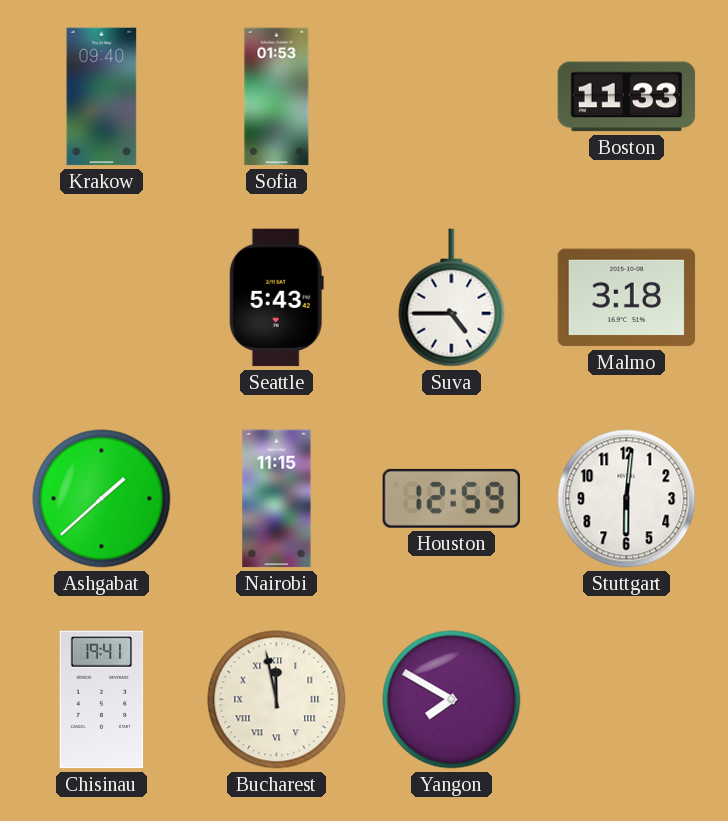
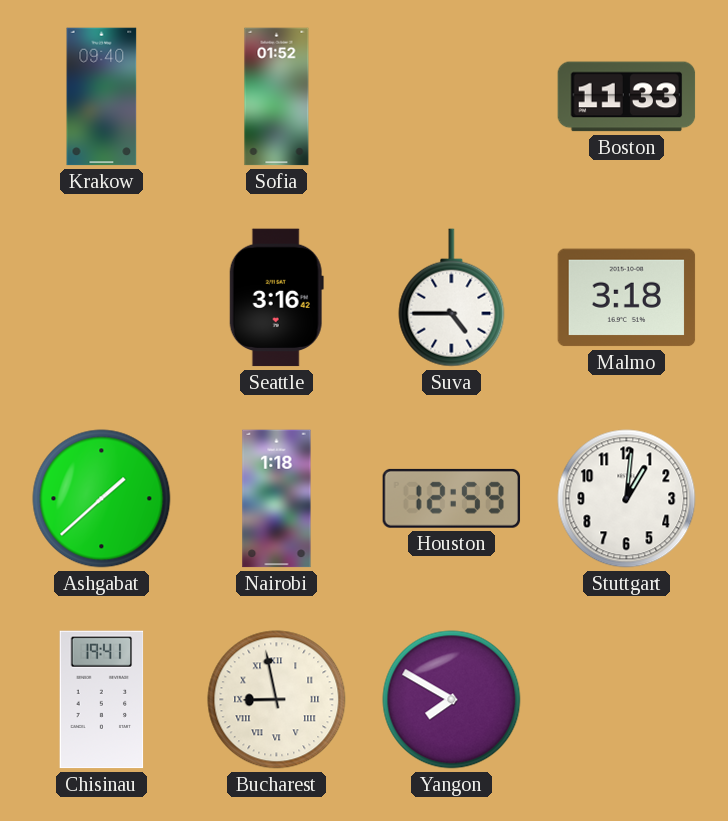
Sofia: 01:53 -> 01:52
Seattle: 5:43 -> 3:16
Nairobi: 11:15 -> 1:18
Stuttgart: 6:01 -> 1:01
Bucharest: 11:58 -> 8:58
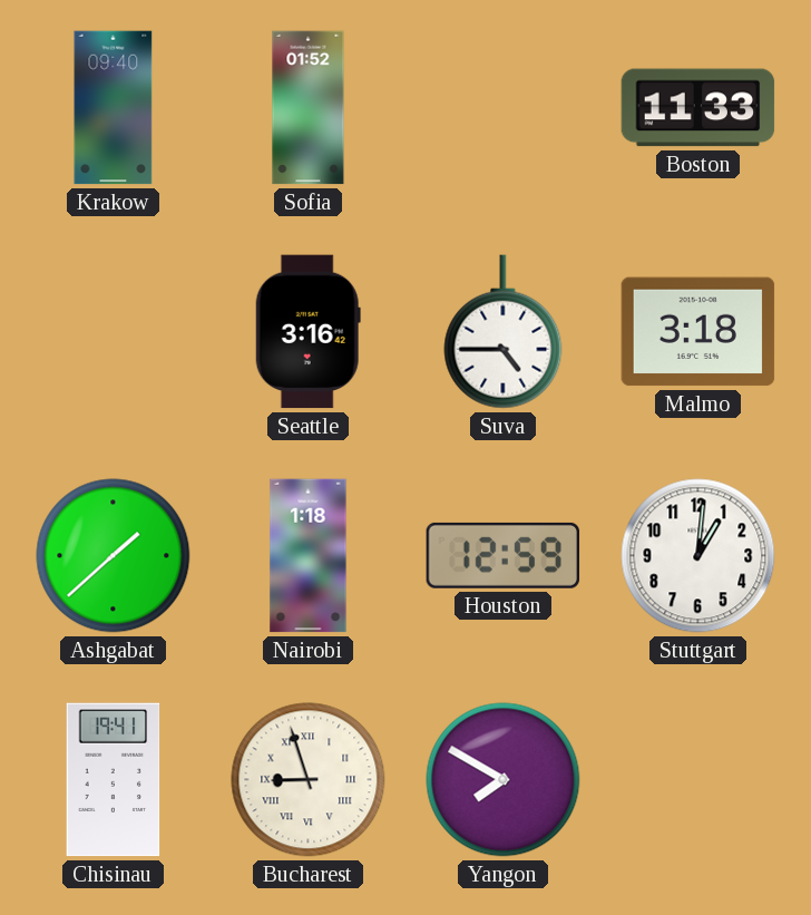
Bucharest: 8:58 -> 8:57
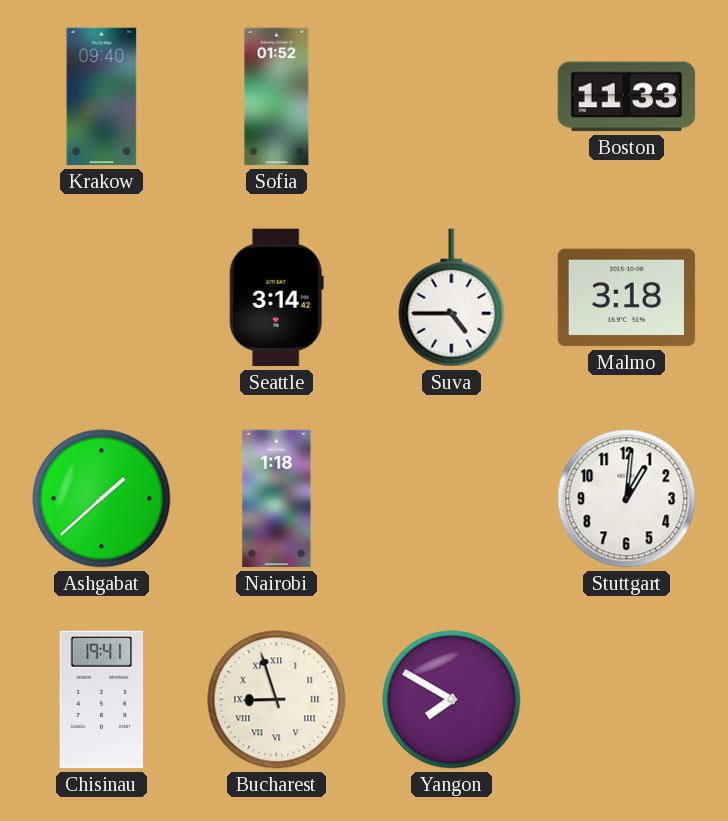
Seattle: 3:16 -> 3:14
Houston: 12:59 -> none
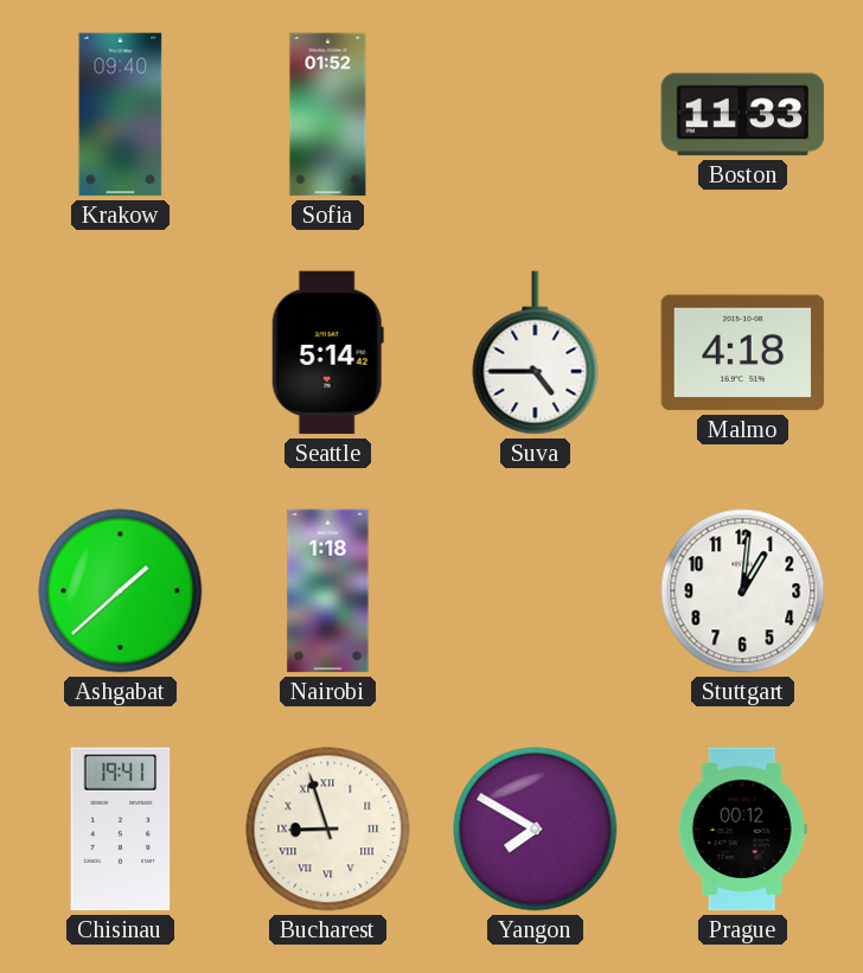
Seattle: 3:14 -> 5:14
Malmo: 3:18 -> 4:18
Prague: none -> 00:12
